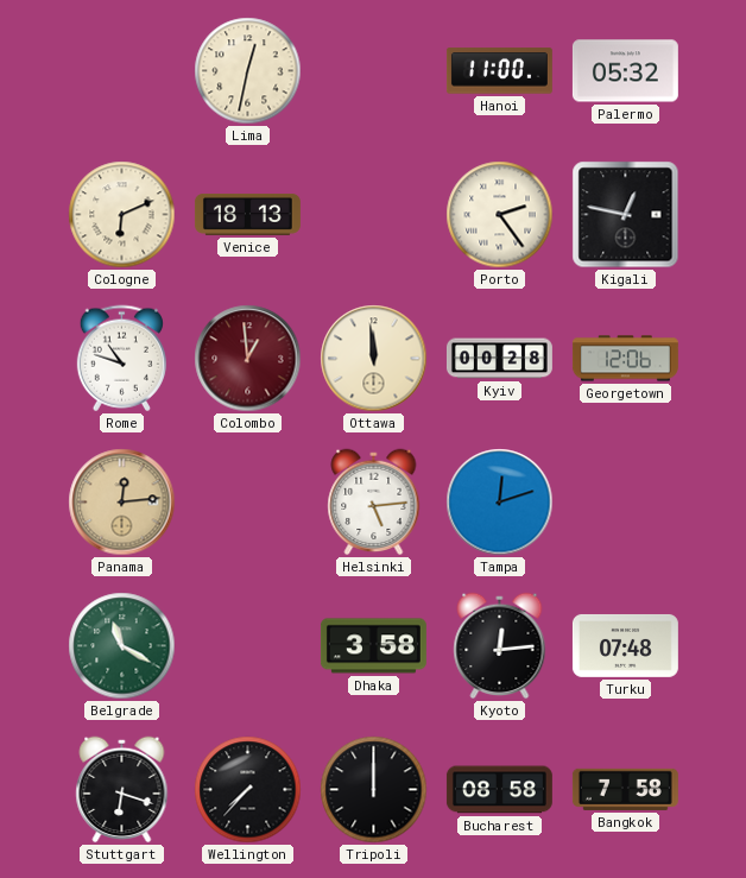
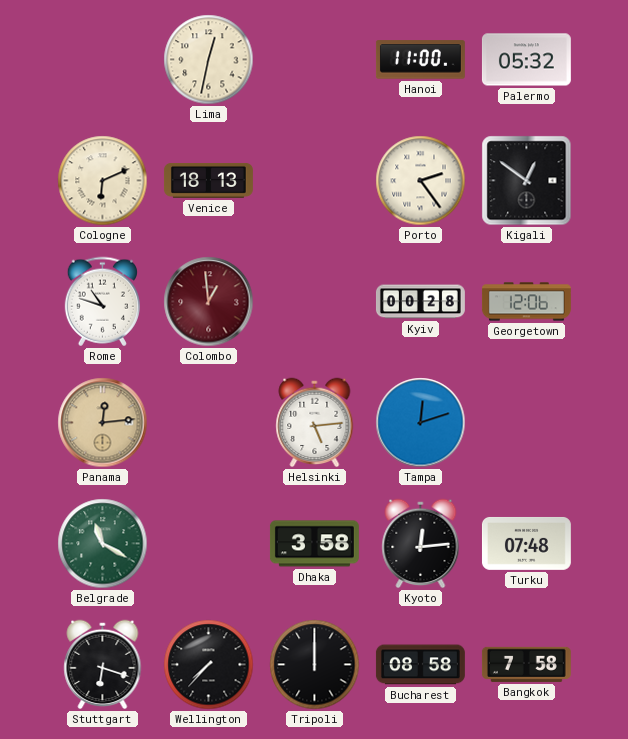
Kigali: 12:47 -> 12:51
Ottawa: 11:59 -> none
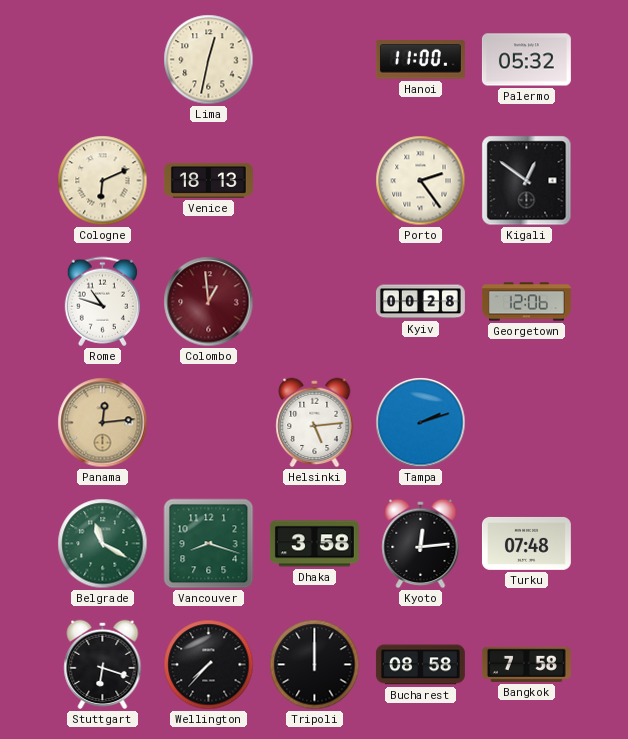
Tampa: 12:12 -> 2:12
Vancouver: none -> 8:18
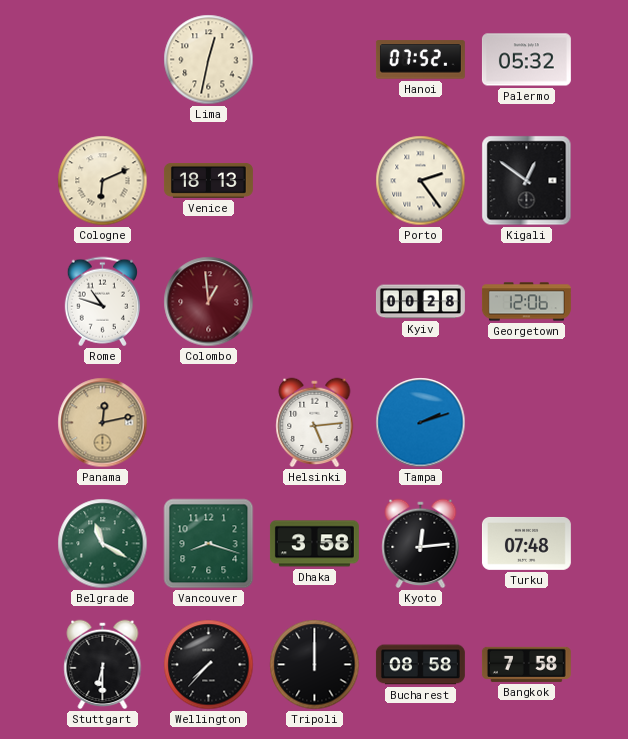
Hanoi: 11:00 -> 07:52
Panama: 12:14 -> 12:13
Stuttgart: 6:18 -> 6:30
